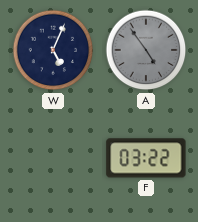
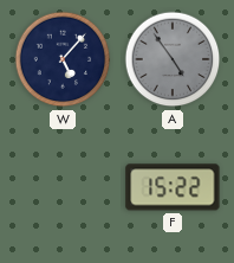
W: 5:04 -> 5:07
F: 03:22 -> 15:22
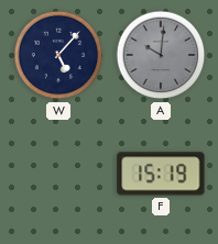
A: 4:54 -> 10:01
F: 15:22 -> 15:19
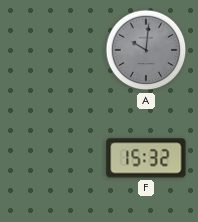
W: 5:07 -> none
F: 15:19 -> 15:32
